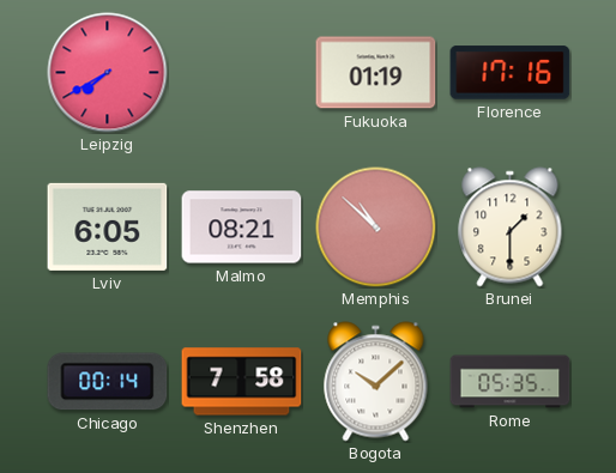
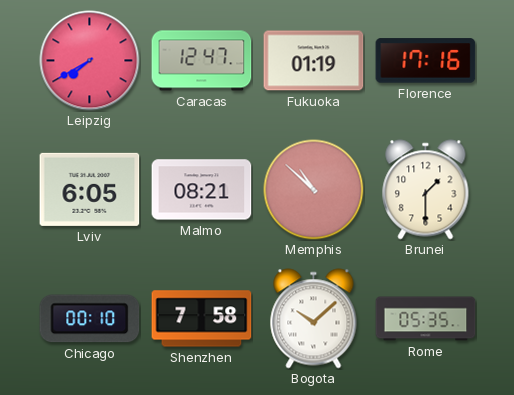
Caracas: none -> 12:47
Chicago: 00:14 -> 00:10
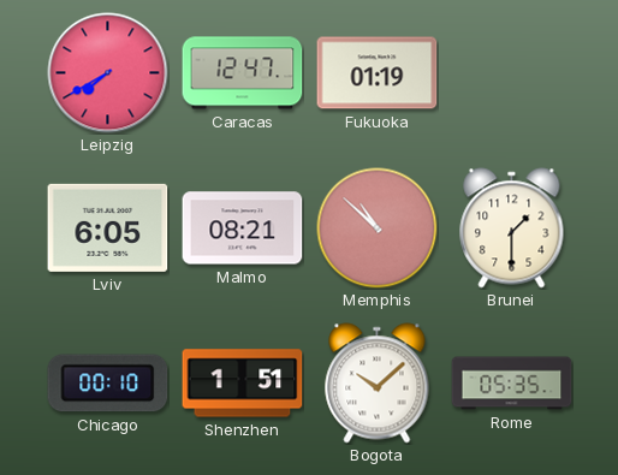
Florence: 17:16 -> none
Shenzhen: 7:58 -> 1:51
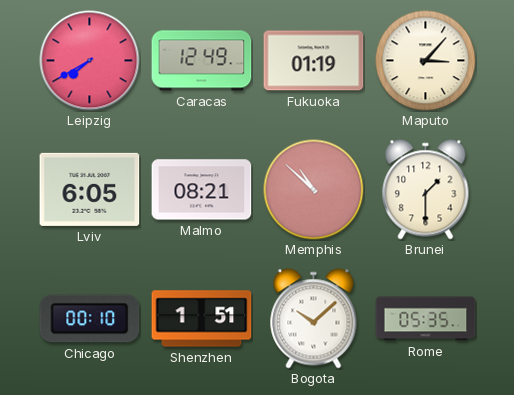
Caracas: 12:47 -> 12:49
Maputo: none -> 3:07
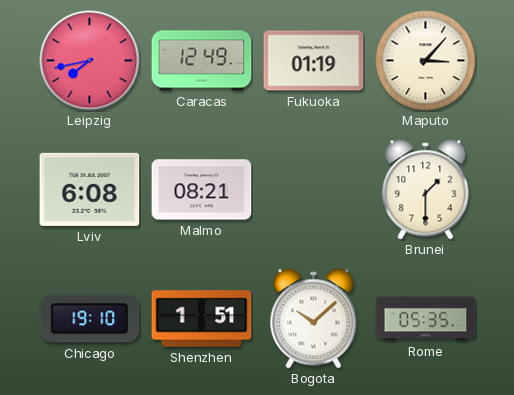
Leipzig: 7:40 -> 7:43
Lviv: 6:05 -> 6:08
Memphis: 10:52 -> none
Chicago: 00:10 -> 19:10
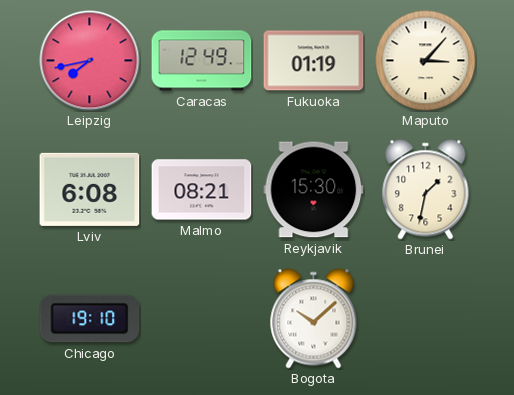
Reykjavik: none -> 15:30
Brunei: 1:30 -> 1:32
Shenzhen: 1:51 -> none
Rome: 05:35 -> none
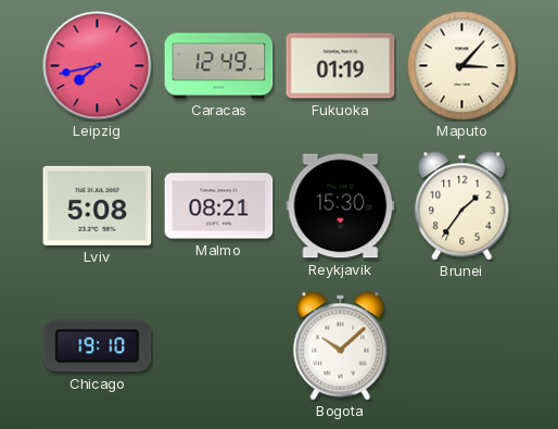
Lviv: 6:08 -> 5:08
Brunei: 1:32 -> 1:36
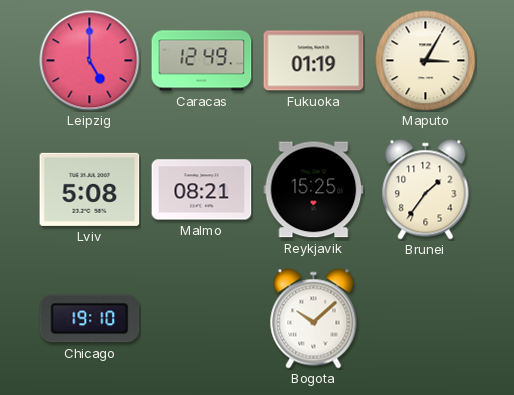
Leipzig: 7:43 -> 5:00
Maputo: 3:07 -> 3:05
Reykjavik: 15:30 -> 15:25
